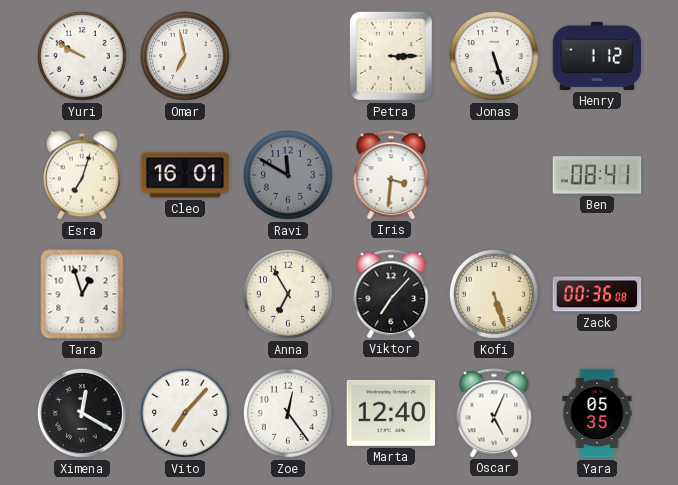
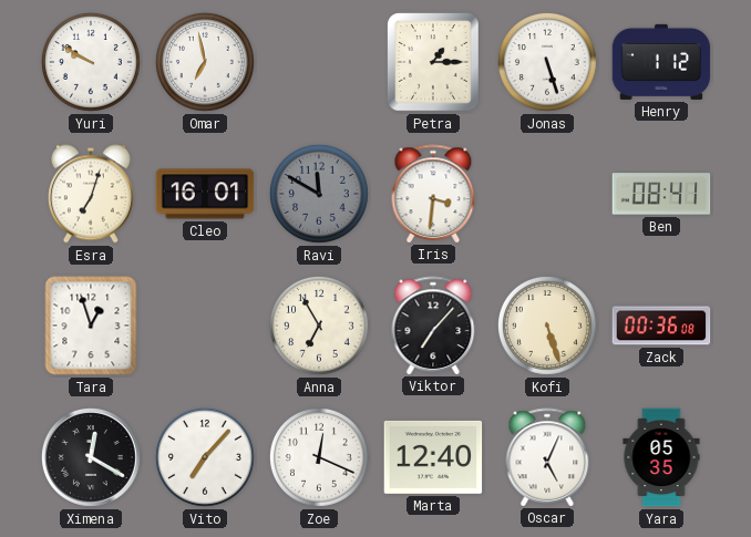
Petra: 3:15 -> 1:15
Zoe: 12:24 -> 12:19
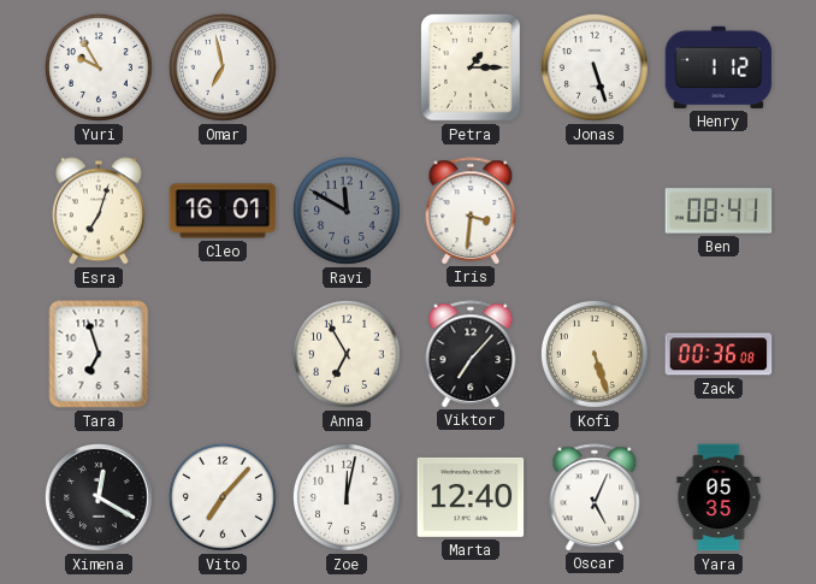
Yuri: 9:50 -> 9:55
Tara: 12:57 -> 6:57
Zoe: 12:19 -> 12:02
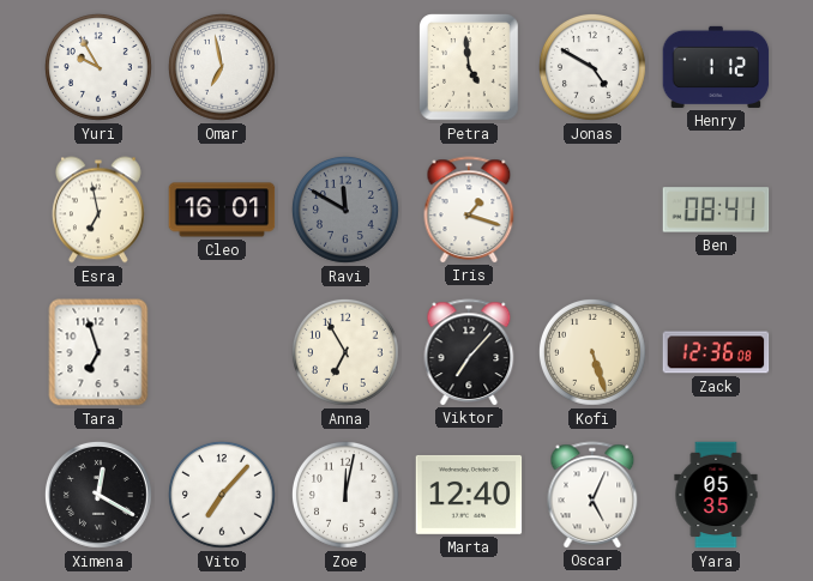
Petra: 1:15 -> 4:59
Jonas: 5:27 -> 4:50
Esra: 7:03 -> 6:58
Iris: 3:31 -> 1:18
Zack: 00:36 -> 12:36
